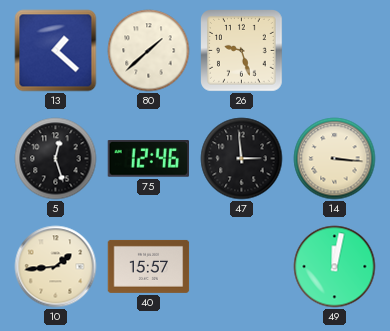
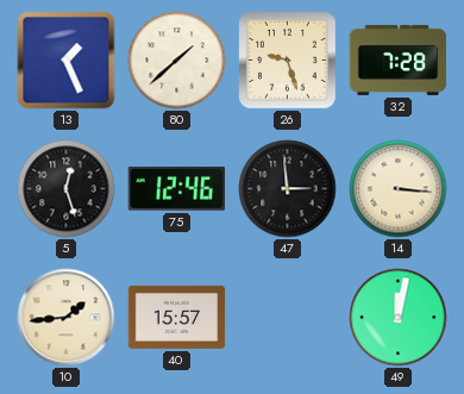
13: 1:22 -> 1:26
32: none -> 7:28
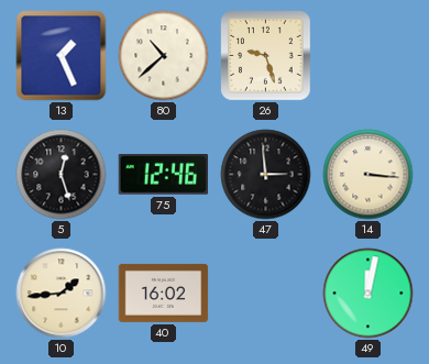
80: 1:38 -> 10:38
32: 7:28 -> none
40: 15:57 -> 16:02
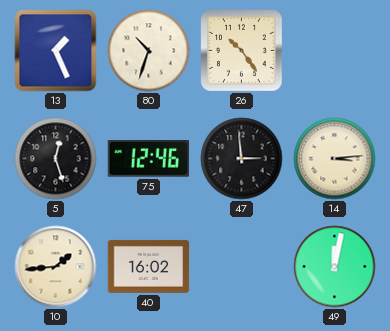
80: 10:38 -> 10:33
26: 9:27 -> 10:24
14: 3:16 -> 3:14
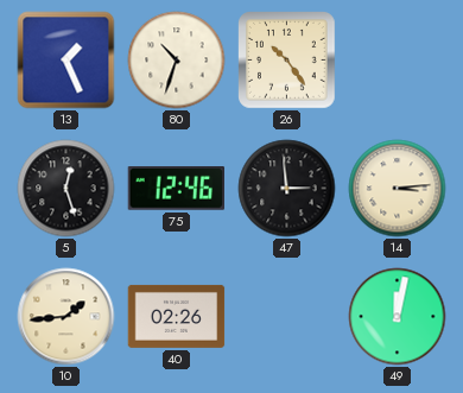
40: 16:02 -> 02:26
